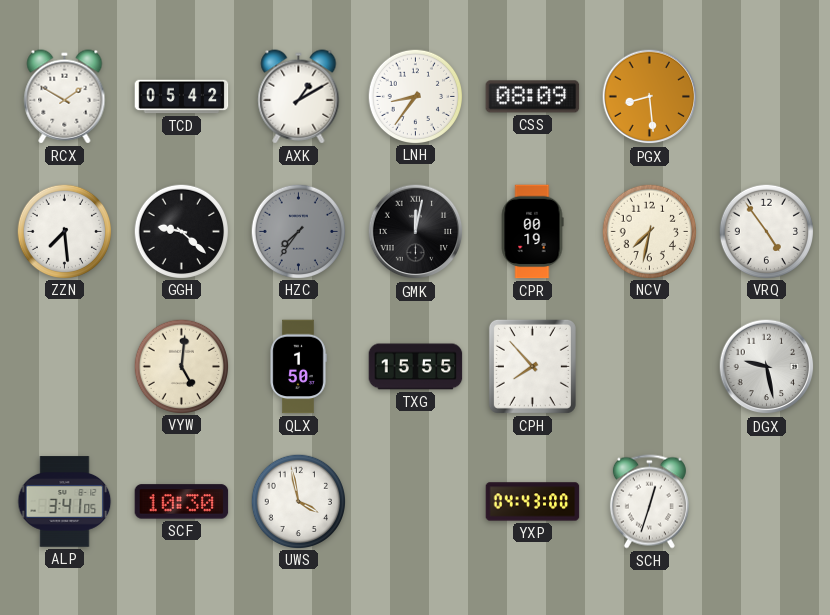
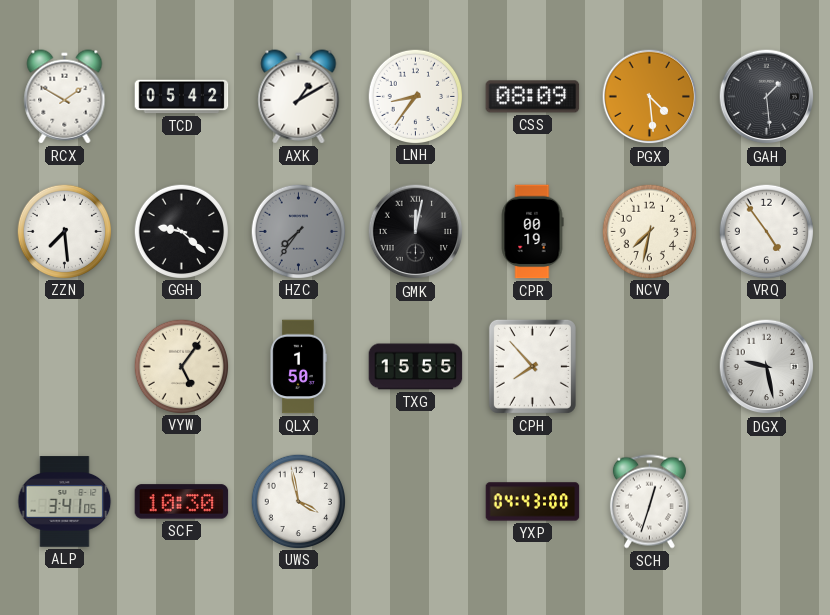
PGX: 8:29 -> 4:29
GAH: none -> 1:29
VYW: 5:01 -> 5:06
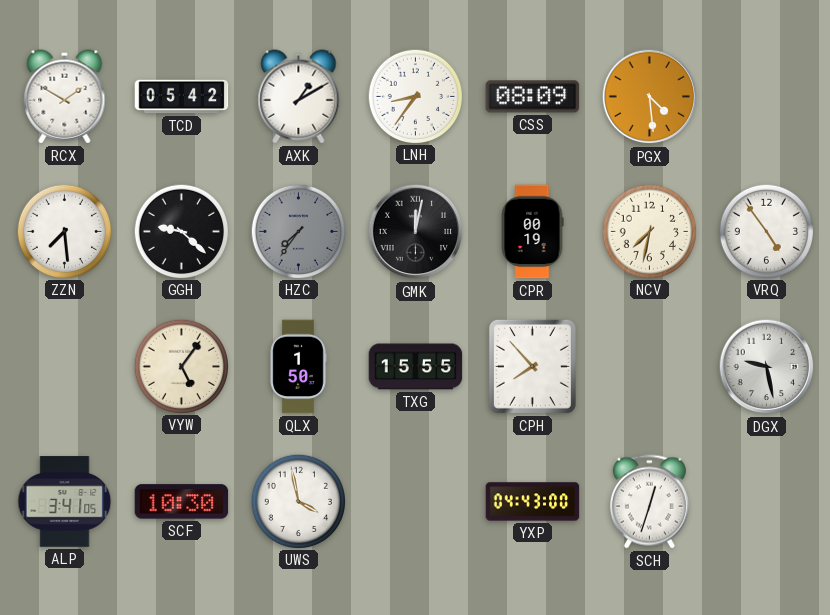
GAH: 1:29 -> none
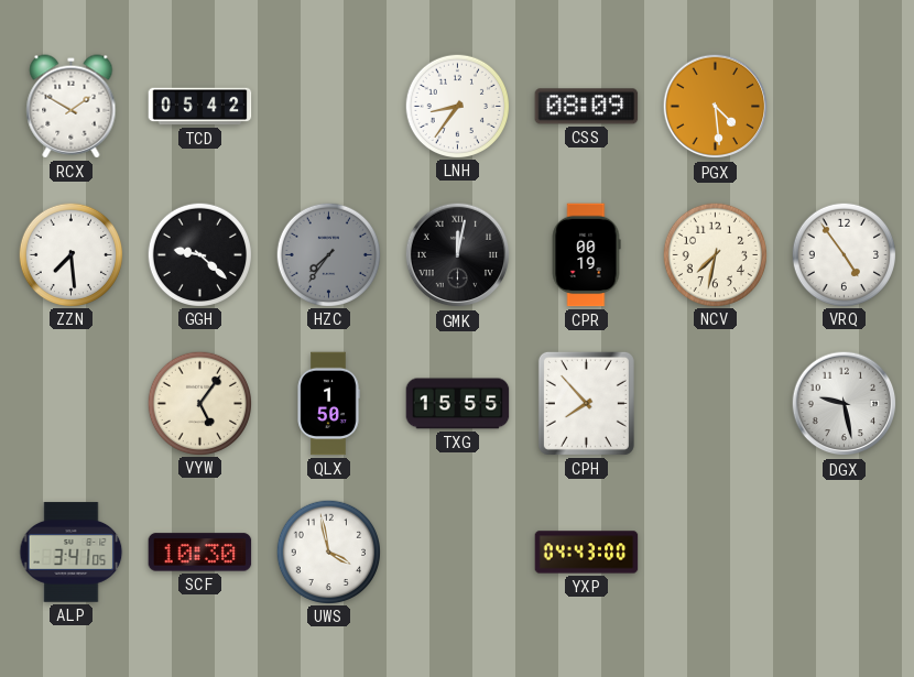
AXK: 1:10 -> none
SCH: 12:33 -> none
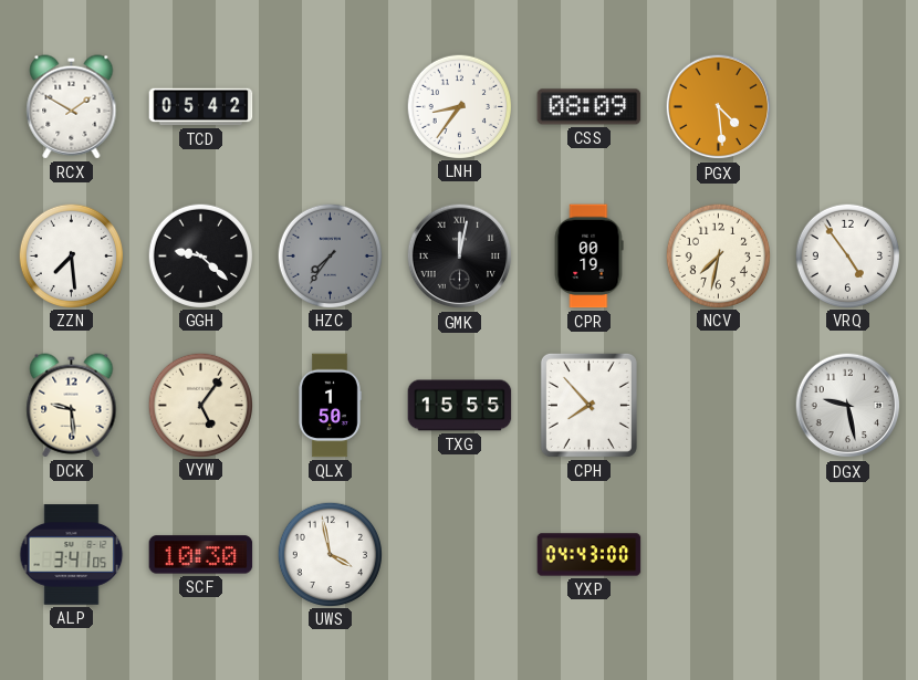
DCK: none -> 9:29
